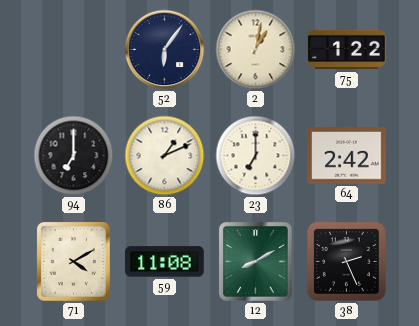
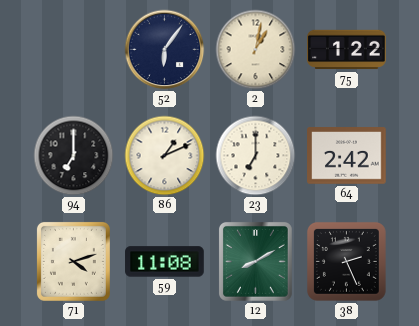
71: 4:10 -> 4:12
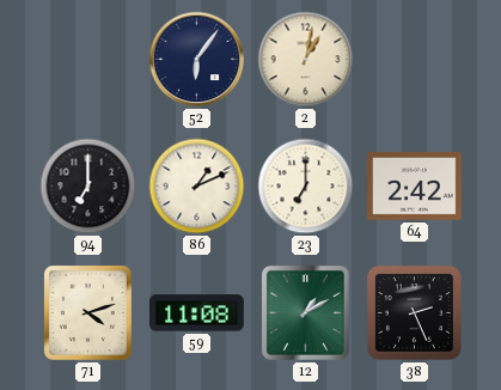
75: 1:22 -> none
12: 8:10 -> 1:10
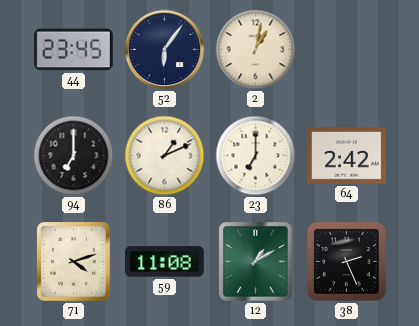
44: none -> 23:45
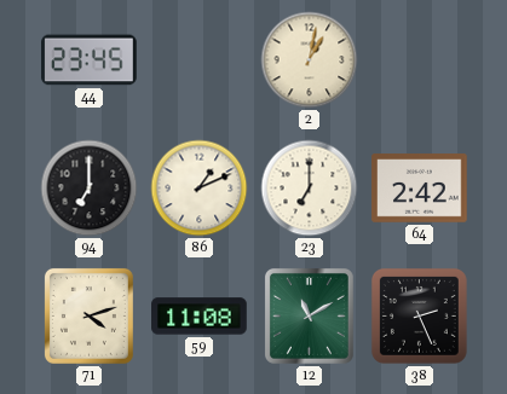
52: 6:06 -> none
12: 1:10 -> 11:10
